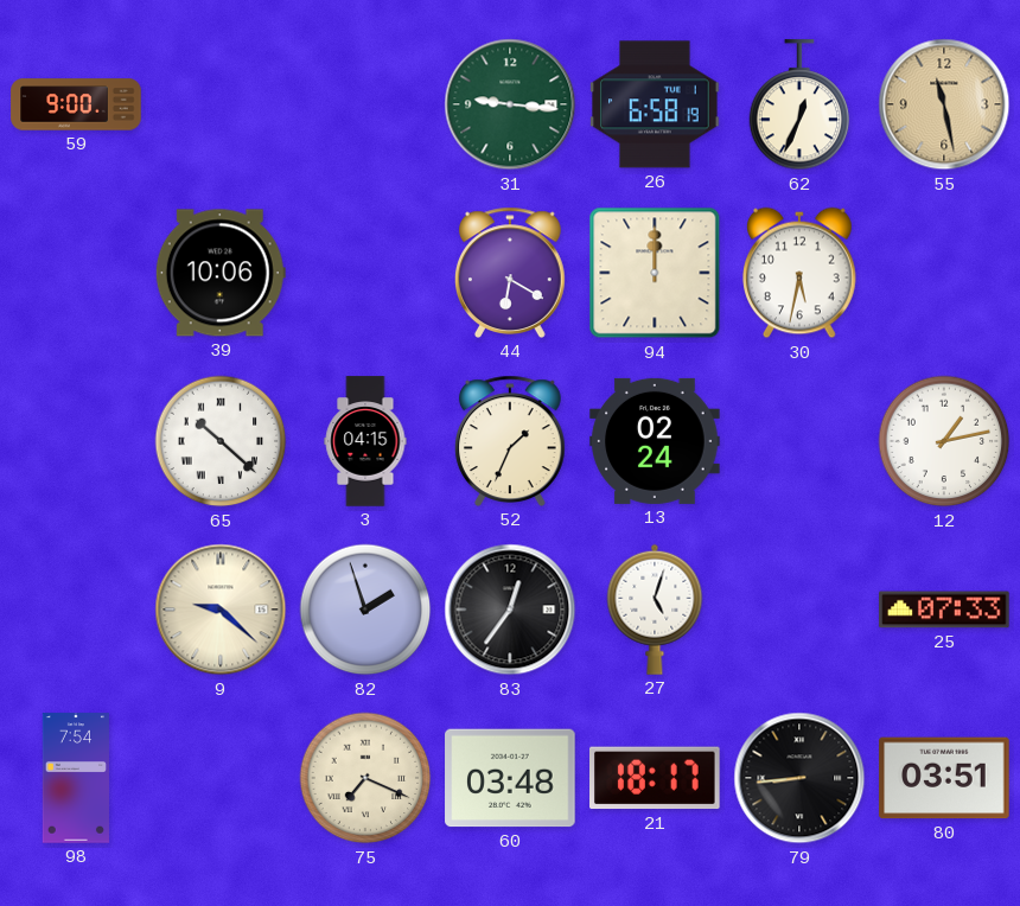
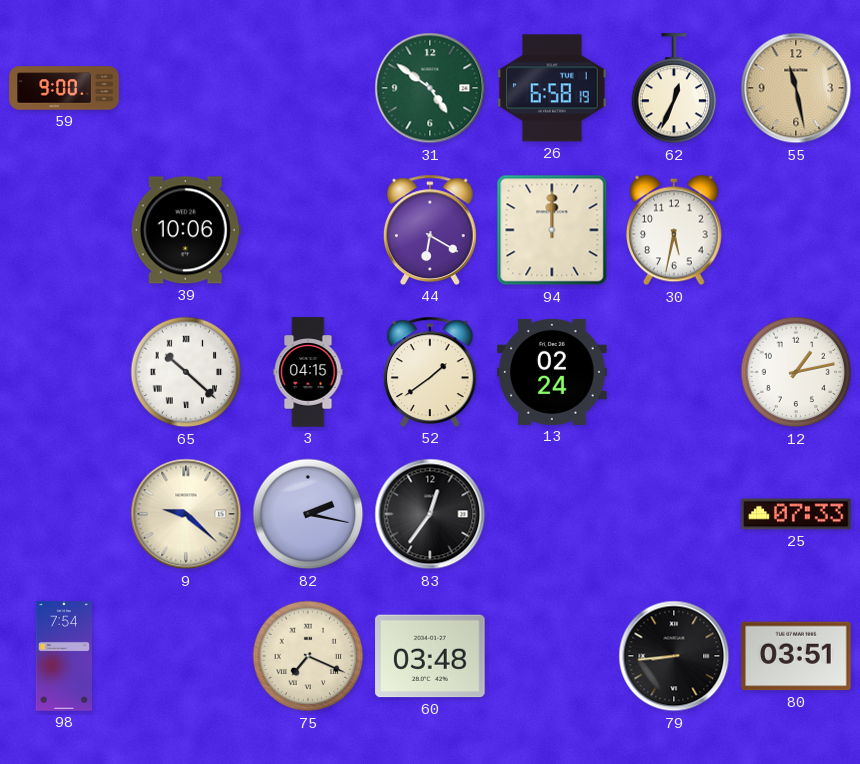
31: 9:16 -> 4:51
52: 1:34 -> 1:39
82: 1:57 -> 2:17
27: 5:03 -> none
21: 18:17 -> none
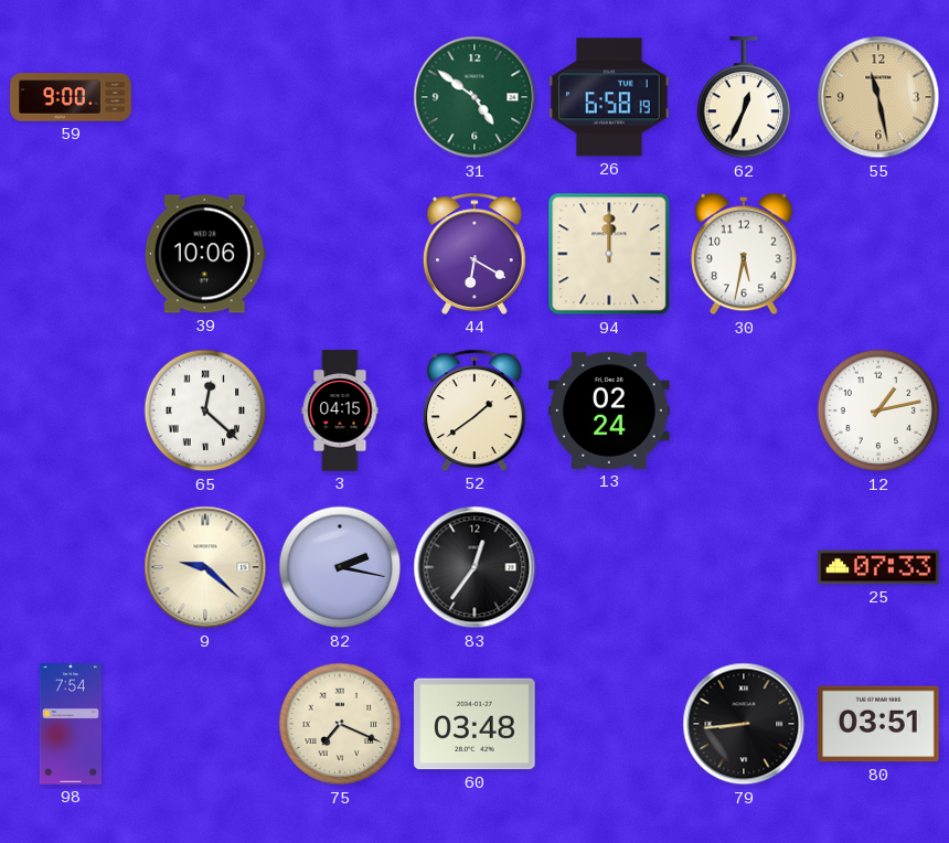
65: 10:22 -> 12:22
